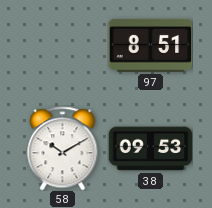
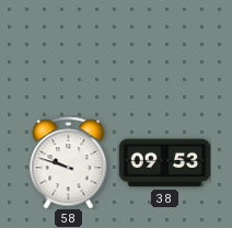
97: 8:51 -> none
58: 10:10 -> 9:48
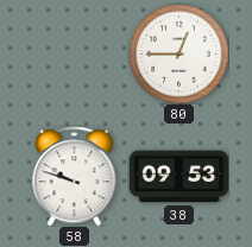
80: none -> 12:45
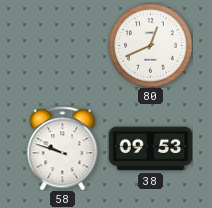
80: 12:45 -> 12:41
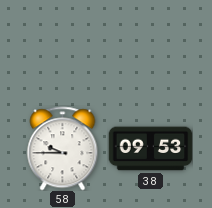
80: 12:41 -> none
58: 9:48 -> 9:45
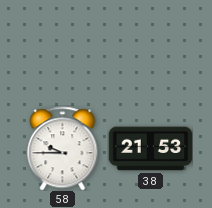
38: 09:53 -> 21:53
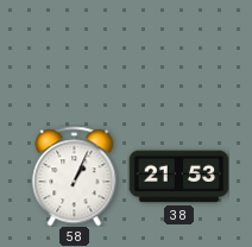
58: 9:45 -> 1:04
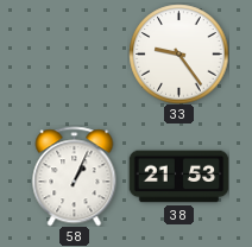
33: none -> 9:24
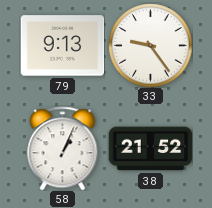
79: none -> 9:13
38: 21:53 -> 21:52
